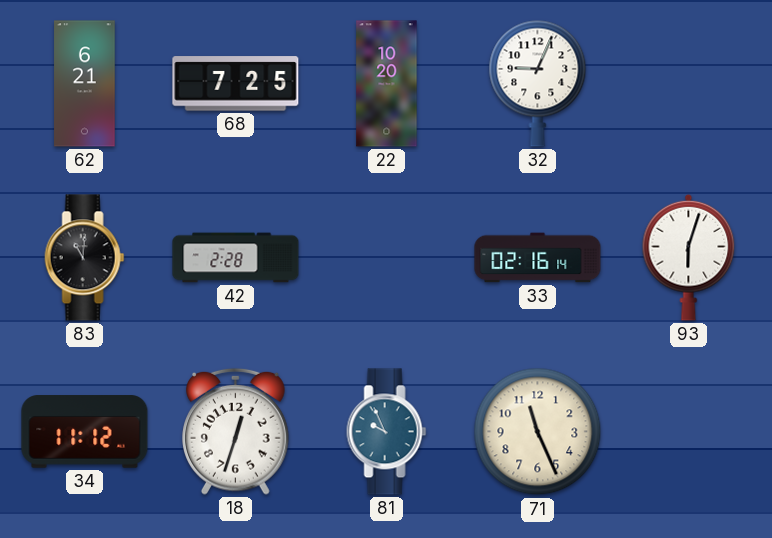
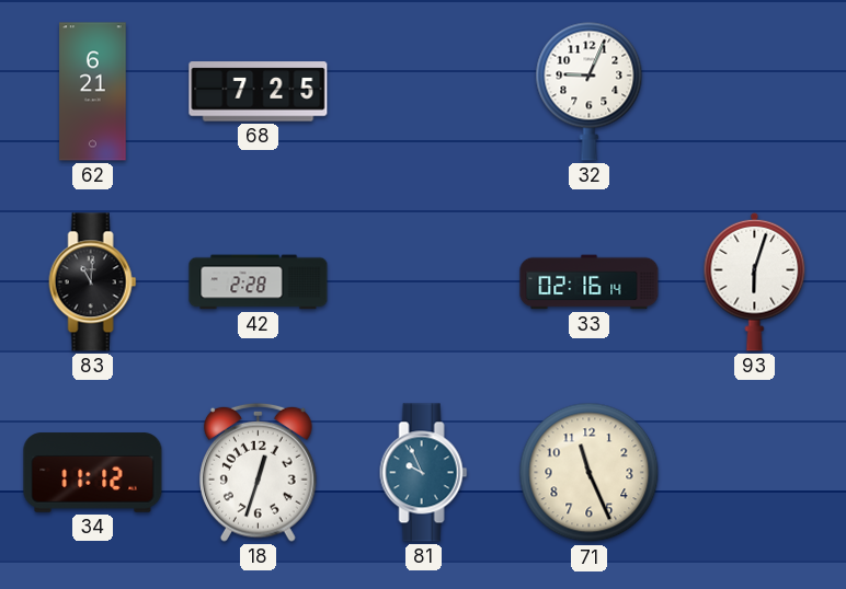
22: 10:20 -> none
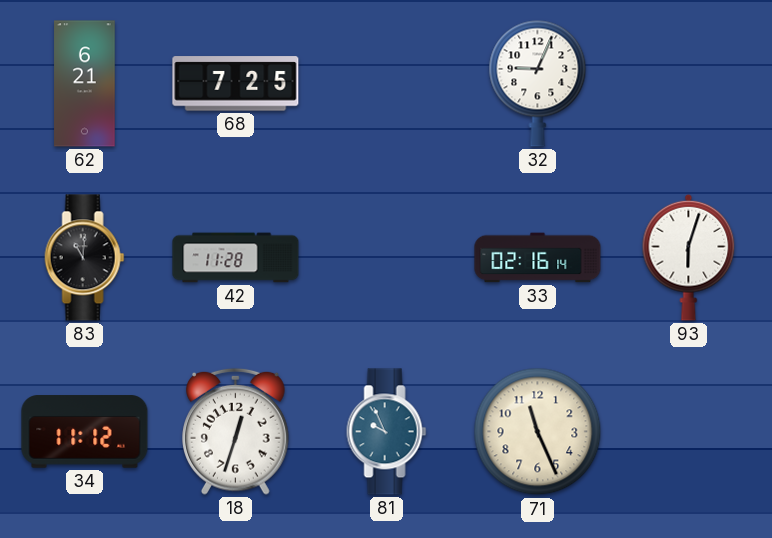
42: 2:28 -> 11:28
